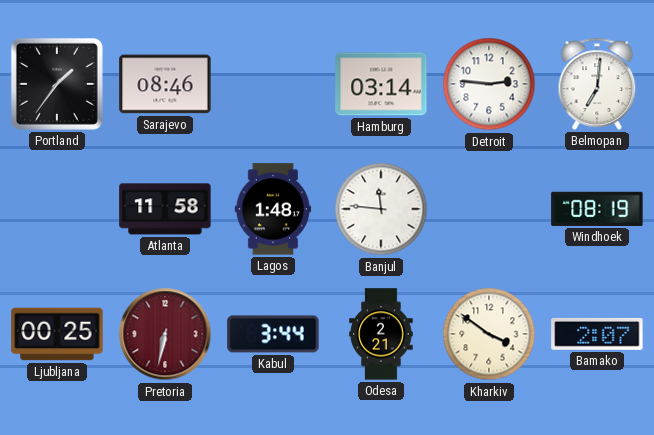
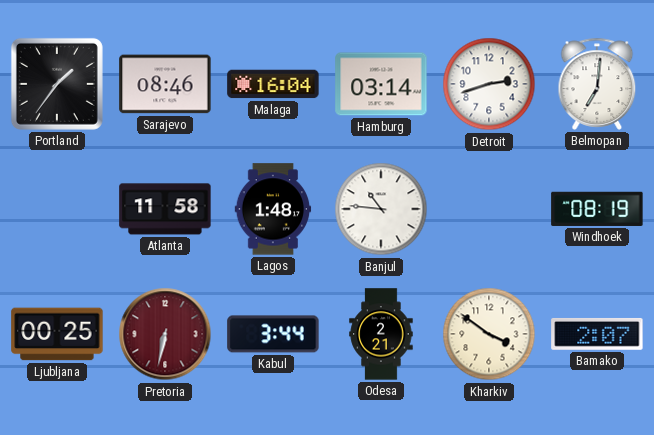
Malaga: none -> 16:04
Detroit: 2:46 -> 2:42
Banjul: 11:46 -> 10:46
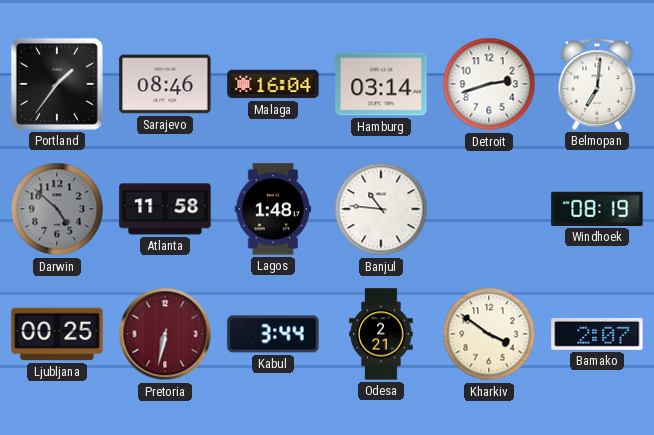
Darwin: none -> 4:52
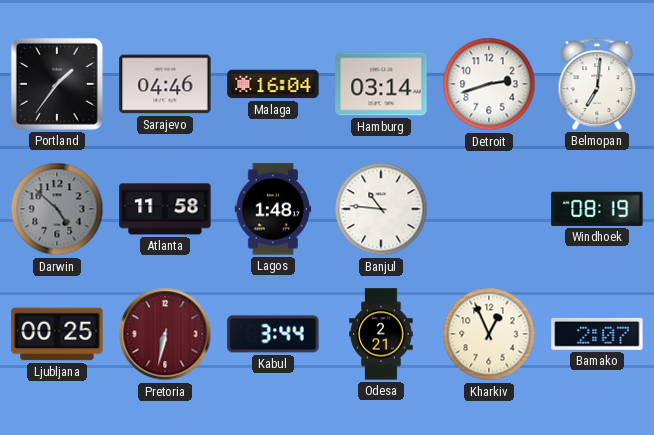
Sarajevo: 08:46 -> 04:46
Kharkiv: 3:51 -> 12:56
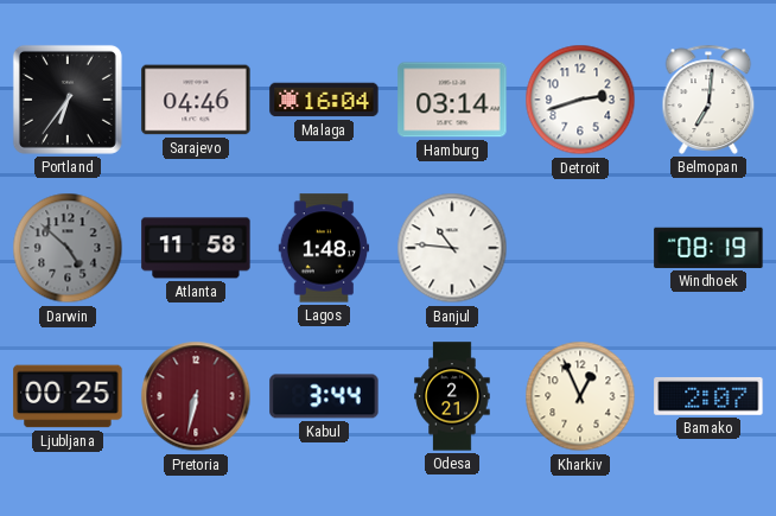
Portland: 1:36 -> 6:36
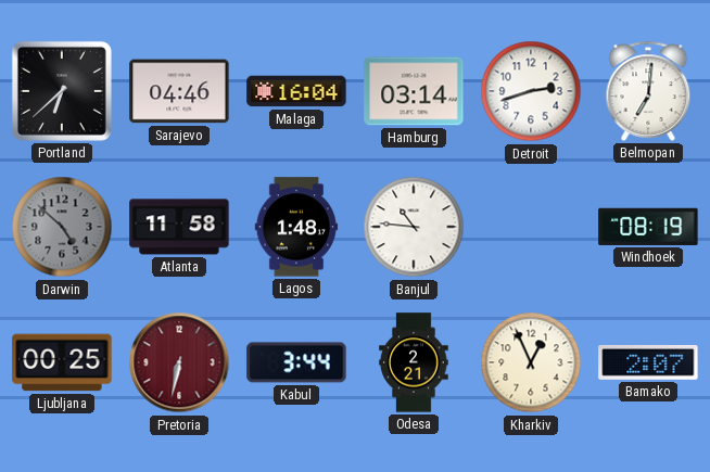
Portland: 6:36 -> 6:38
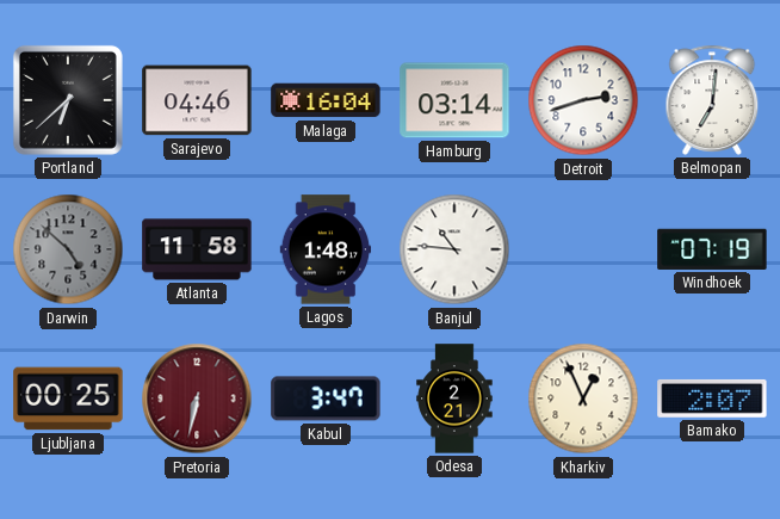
Windhoek: 08:19 -> 07:19
Kabul: 3:44 -> 3:47
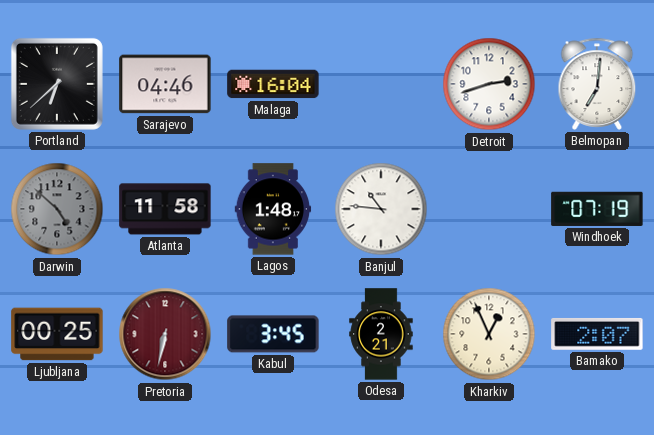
Hamburg: 03:14 -> none
Kabul: 3:47 -> 3:45
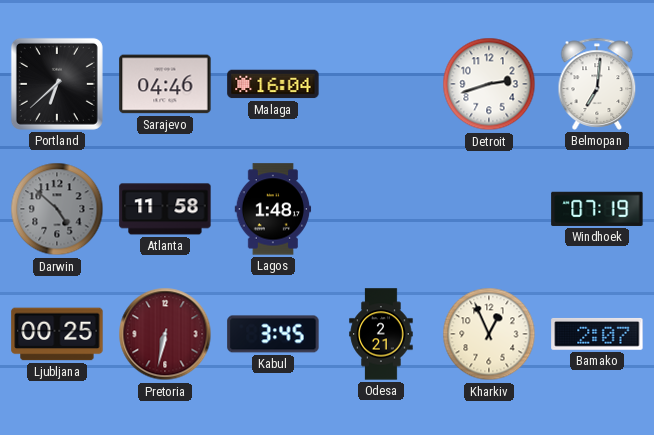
Banjul: 10:46 -> none
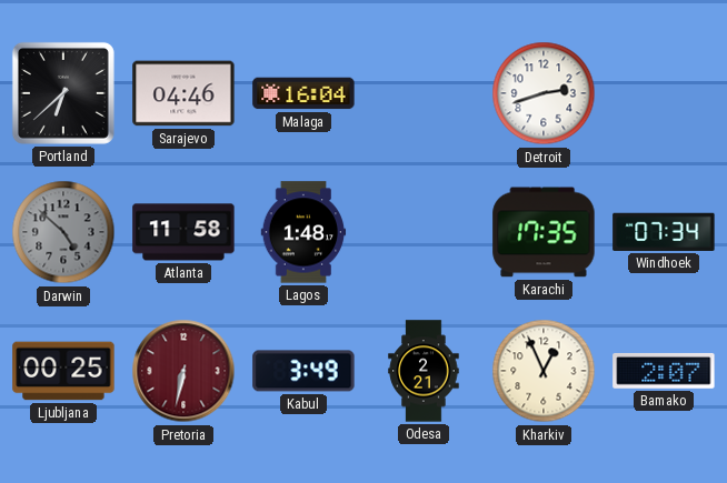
Belmopan: 7:01 -> none
Karachi: none -> 17:35
Windhoek: 07:19 -> 07:34
Kabul: 3:45 -> 3:49
